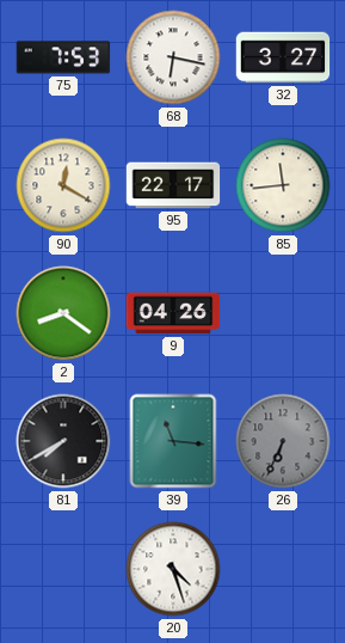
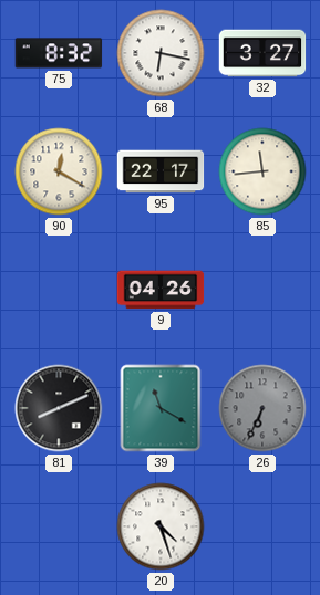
75: 7:53 -> 8:32
2: 8:21 -> none
81: 7:40 -> 8:11
39: 11:16 -> 11:20
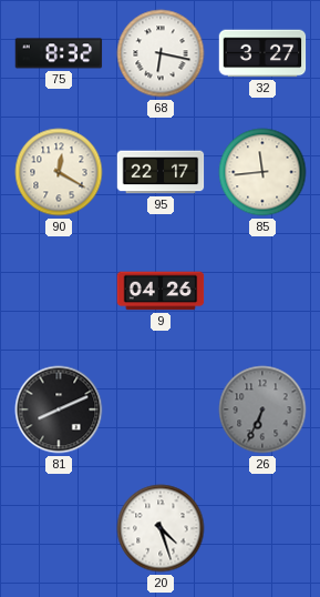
39: 11:20 -> none
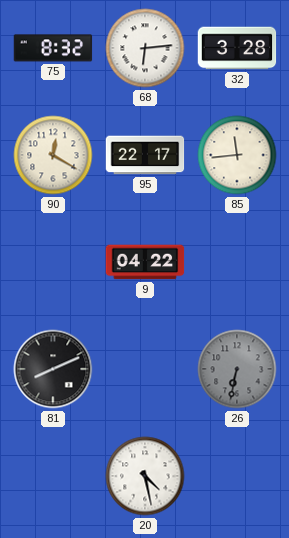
68: 6:17 -> 6:14
32: 3:27 -> 3:28
9: 04:26 -> 04:22
26: 6:34 -> 6:32
20: 4:27 -> 4:28
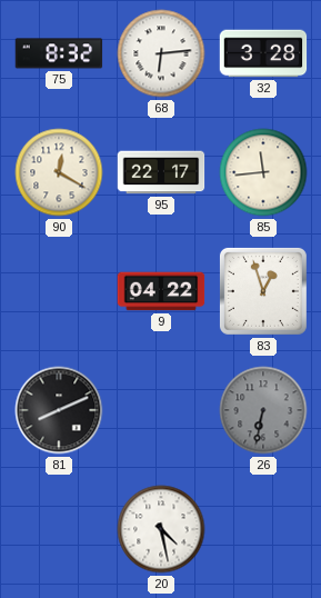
83: none -> 12:57
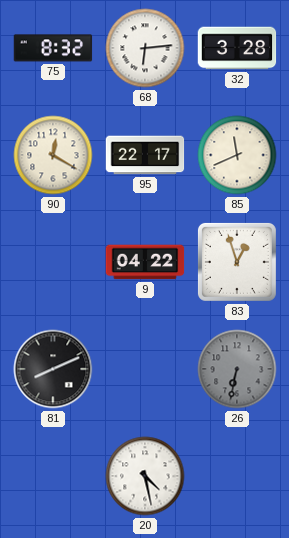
85: 11:44 -> 11:41
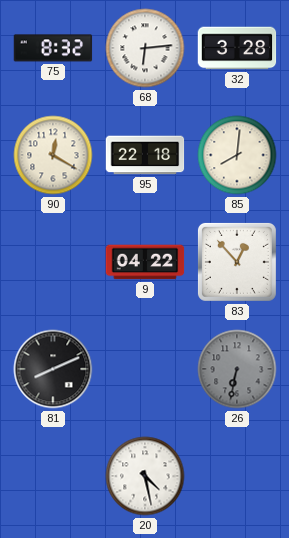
95: 22:17 -> 22:18
85: 11:41 -> 8:01
83: 12:57 -> 12:53
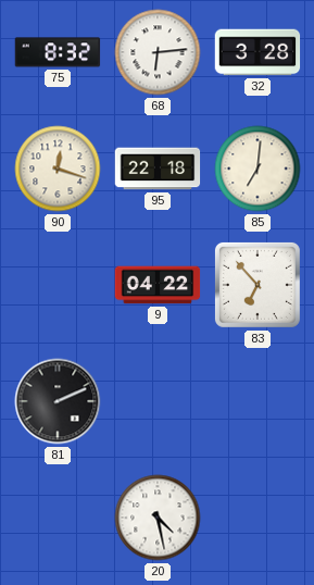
90: 12:20 -> 12:18
85: 8:01 -> 7:01
83: 12:53 -> 6:53
81: 8:11 -> 2:11
26: 6:32 -> none
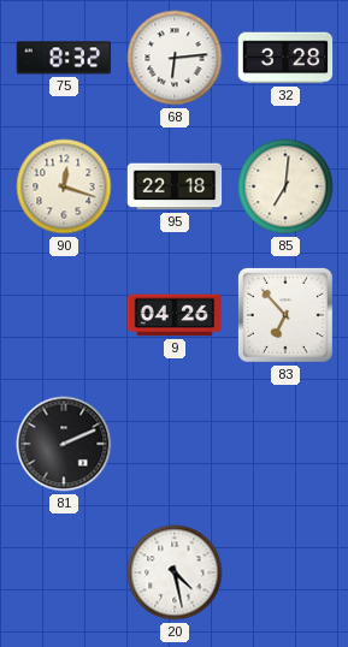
9: 04:22 -> 04:26
